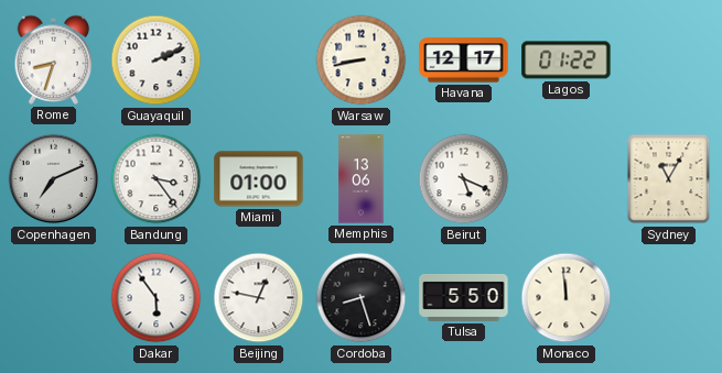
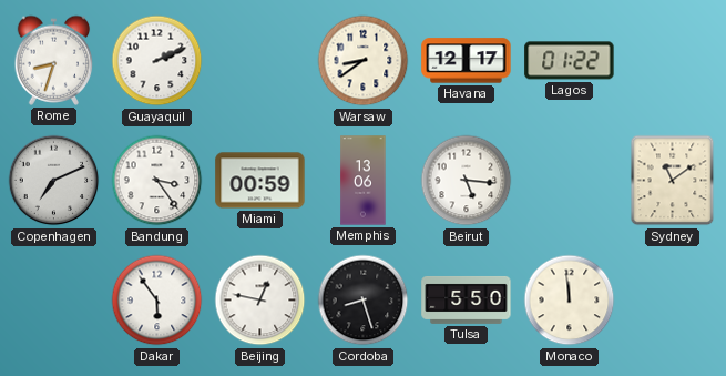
Warsaw: 8:43 -> 8:39
Miami: 01:00 -> 00:59
Beirut: 5:19 -> 5:16
Sydney: 11:05 -> 11:09
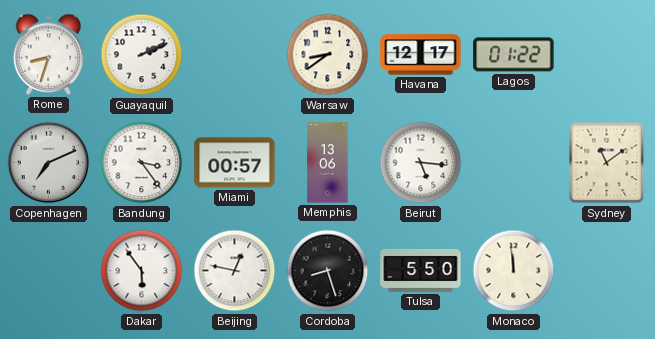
Miami: 00:59 -> 00:57
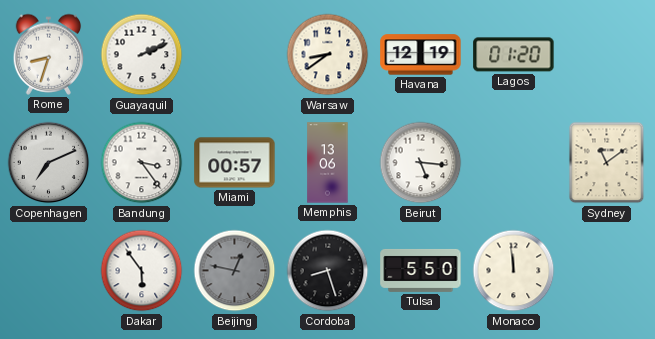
Havana: 12:17 -> 12:19
Lagos: 01:22 -> 01:20
Beijing dial: white -> grey
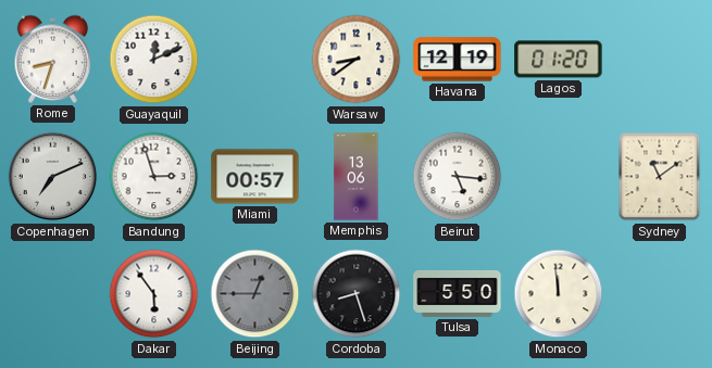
Guayaquil: 2:11 -> 12:11
Bandung: 3:24 -> 2:57
Beijing: 12:47 -> 12:45
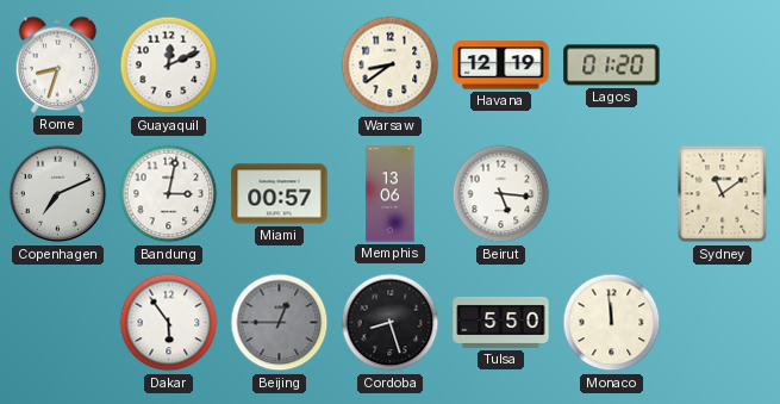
Bandung: 2:57 -> 3:02
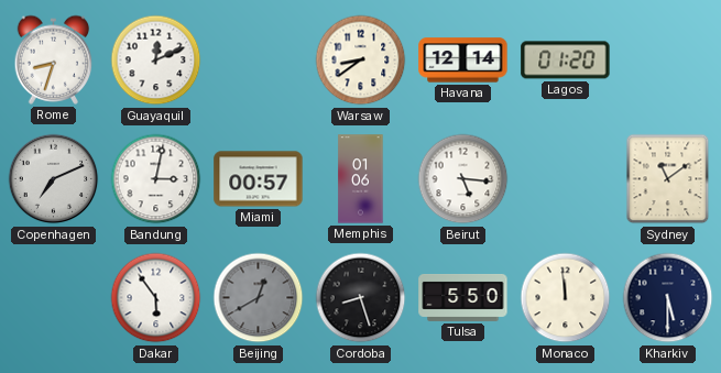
Havana: 12:19 -> 12:14
Memphis: 13:06 -> 01:06
Beijing: 12:45 -> 12:40
Kharkiv: none -> 5:30
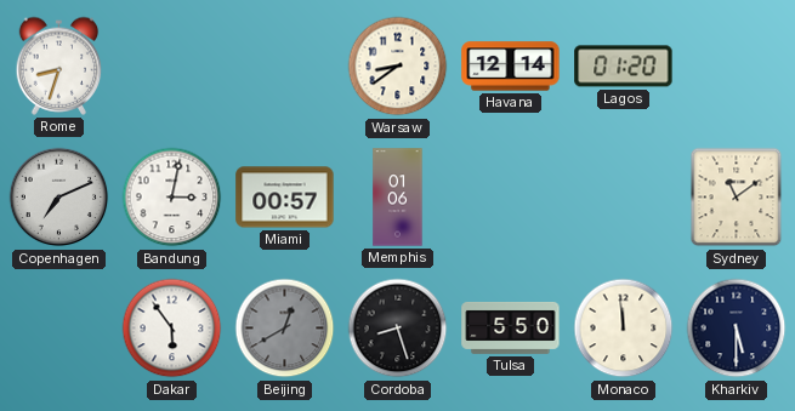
Guayaquil: 12:11 -> none
Beirut: 5:16 -> none
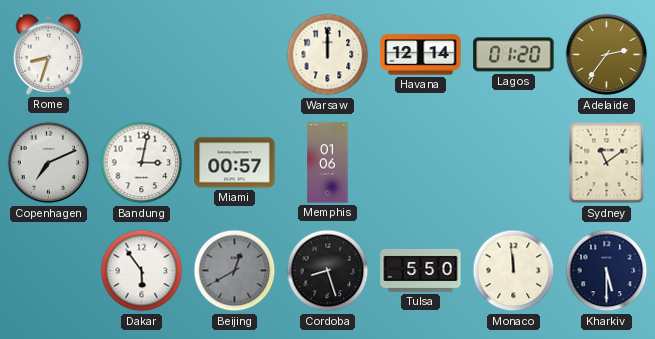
Warsaw: 8:39 -> 12:00
Adelaide: none -> 2:36
